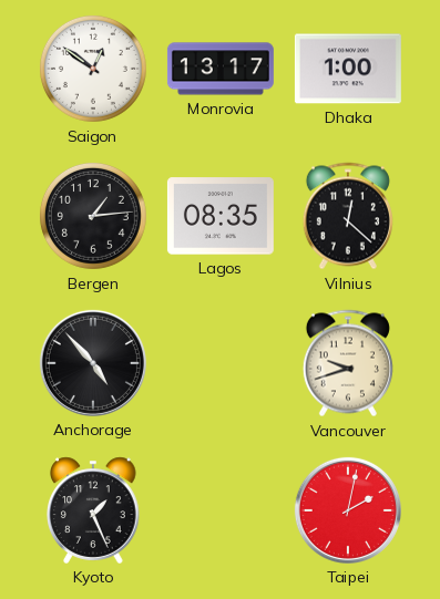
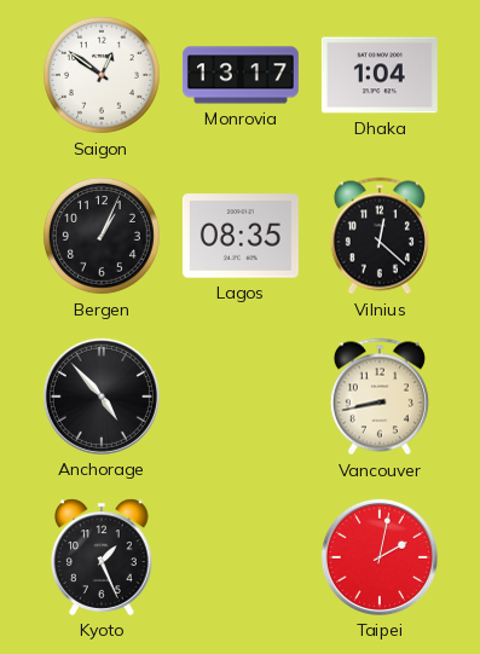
Dhaka: 1:00 -> 1:04
Bergen: 1:14 -> 1:04
Vancouver: 9:42 -> 8:43
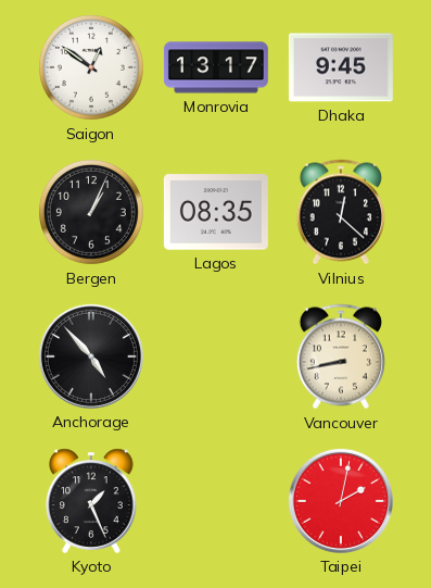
Dhaka: 1:04 -> 9:45
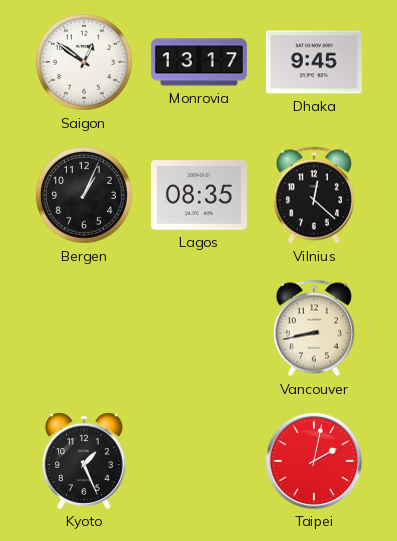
Anchorage: 4:53 -> none
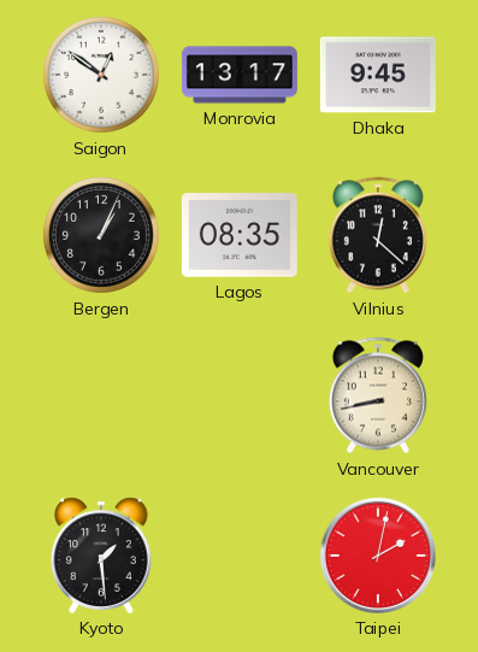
Kyoto: 1:26 -> 1:29
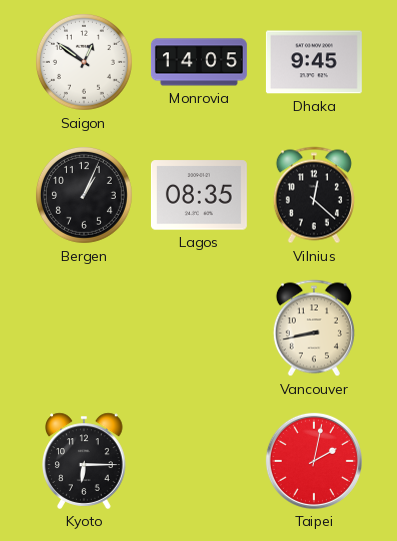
Monrovia: 13:17 -> 14:05
Kyoto: 1:29 -> 6:15
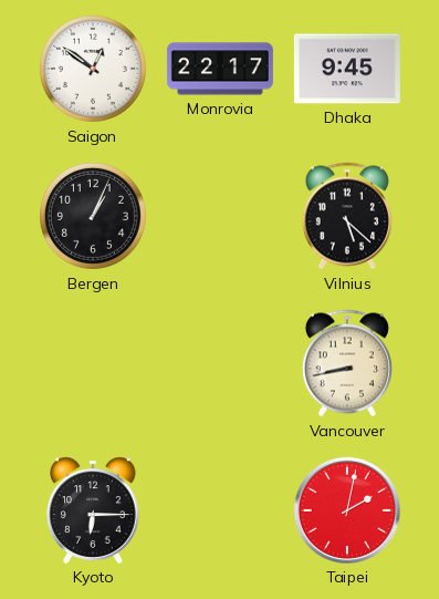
Monrovia: 14:05 -> 22:17
Lagos: 08:35 -> none
Vilnius: 12:22 -> 5:22
